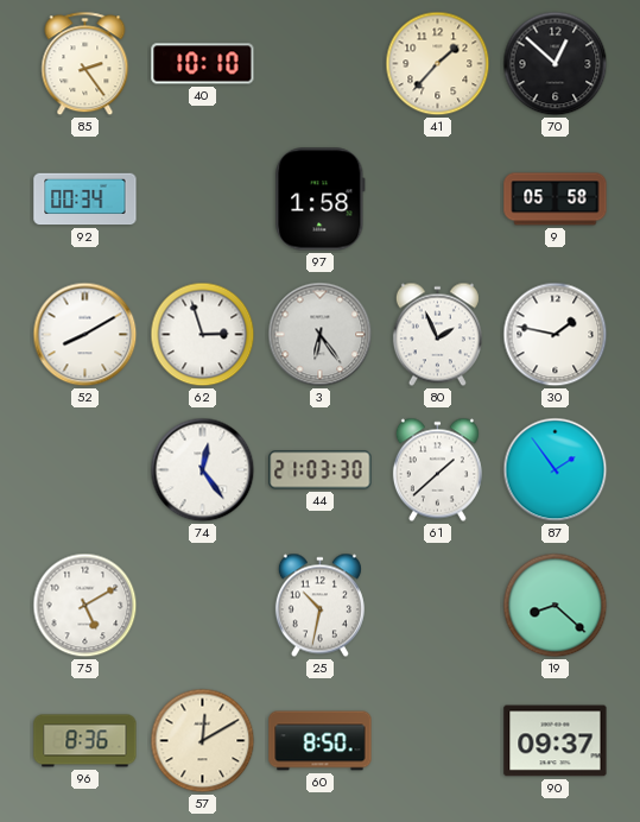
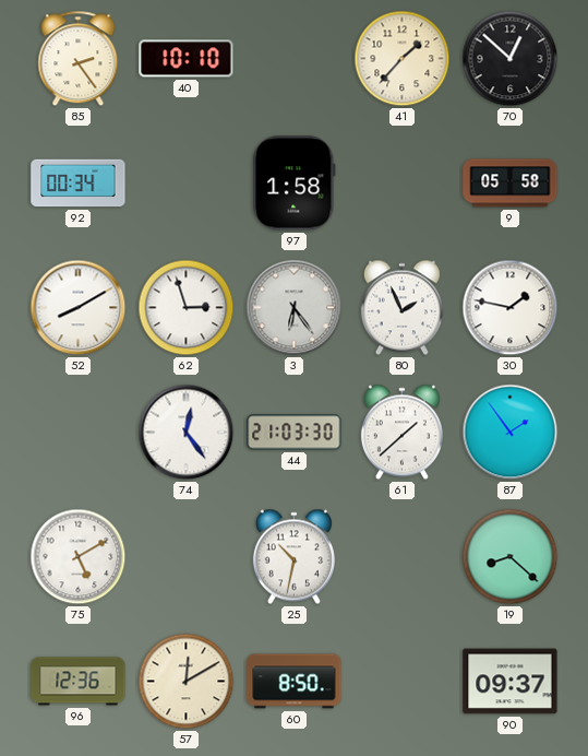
96: 8:36 -> 12:36
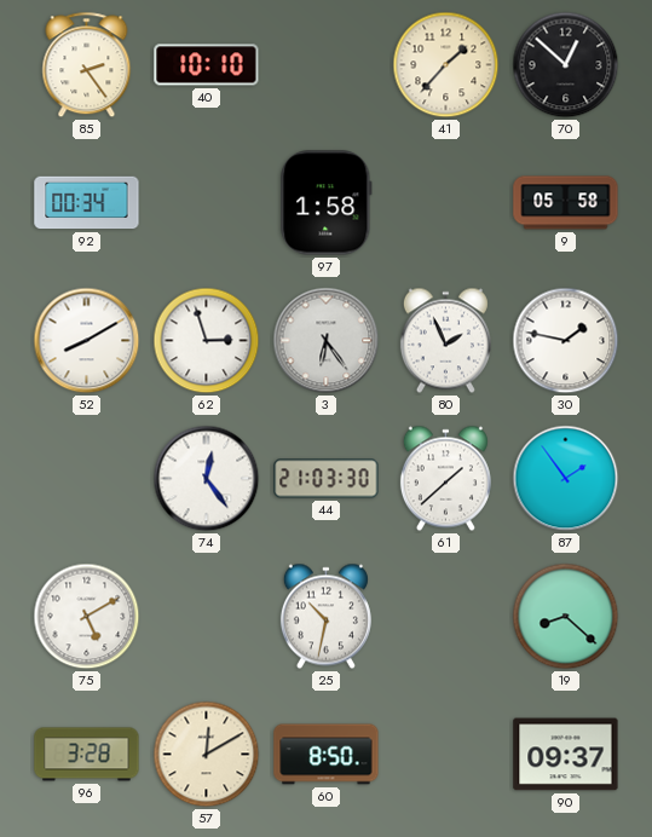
96: 12:36 -> 3:28
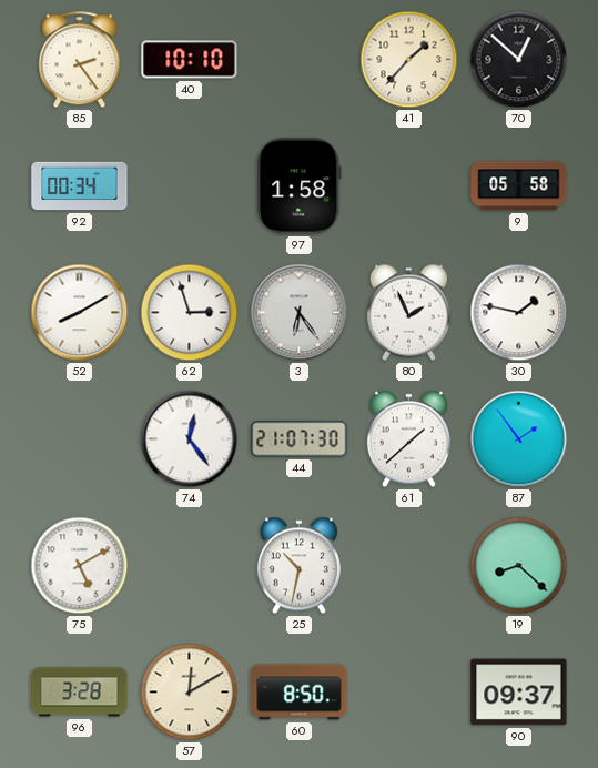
44: 21:03 -> 21:07
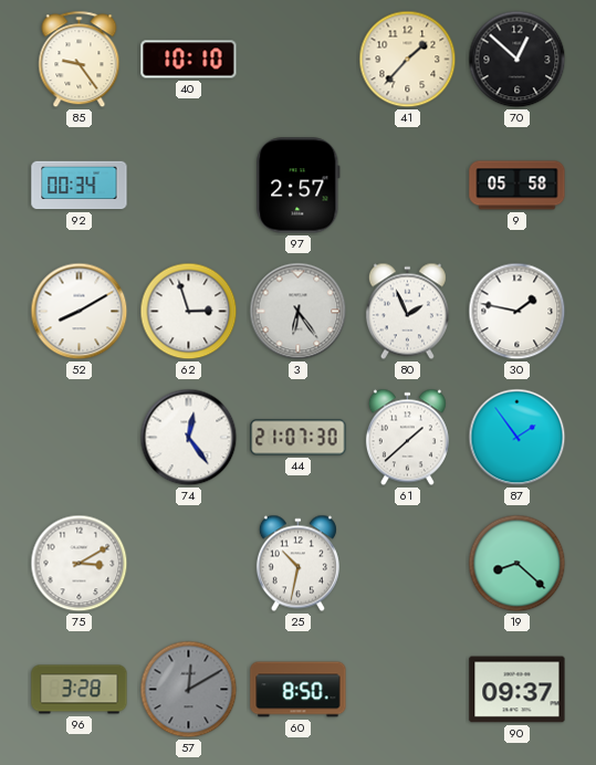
85: 2:24 -> 9:24
97: 1:58 -> 2:57
75: 5:10 -> 3:10
57 dial: cream -> grey
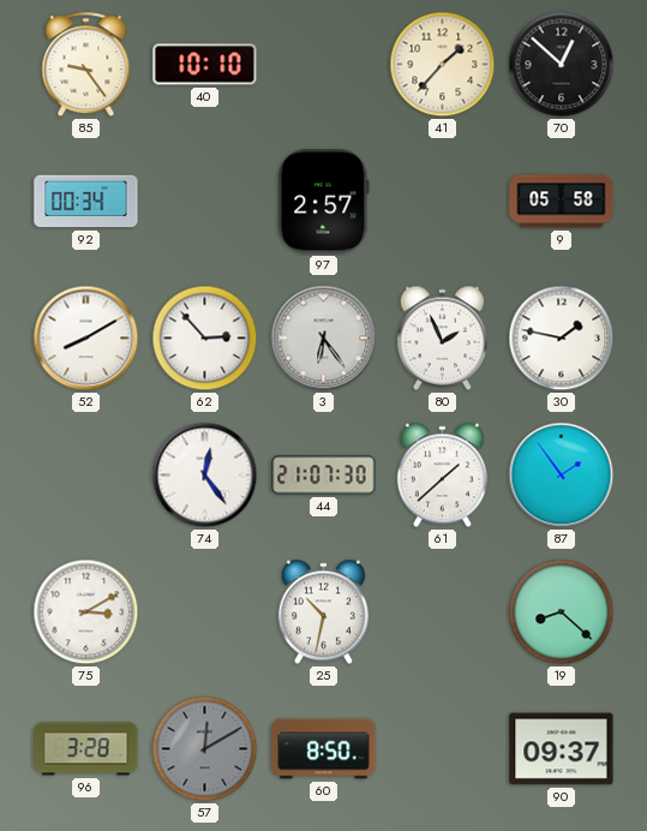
62: 2:57 -> 2:53
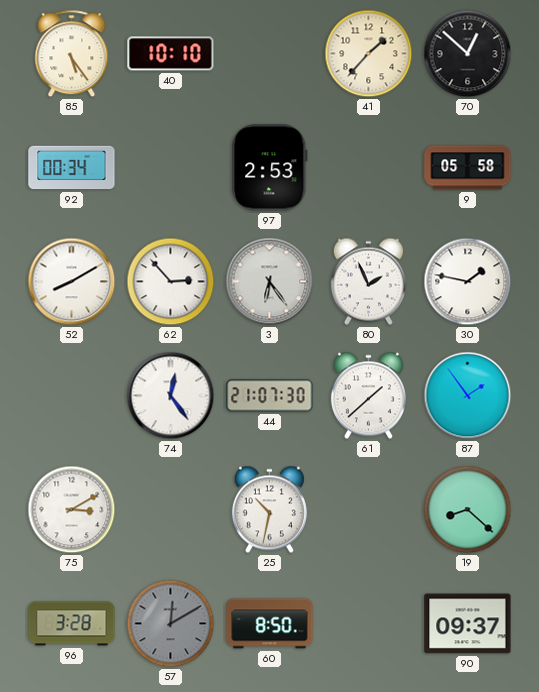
85: 9:24 -> 5:24
97: 2:57 -> 2:53
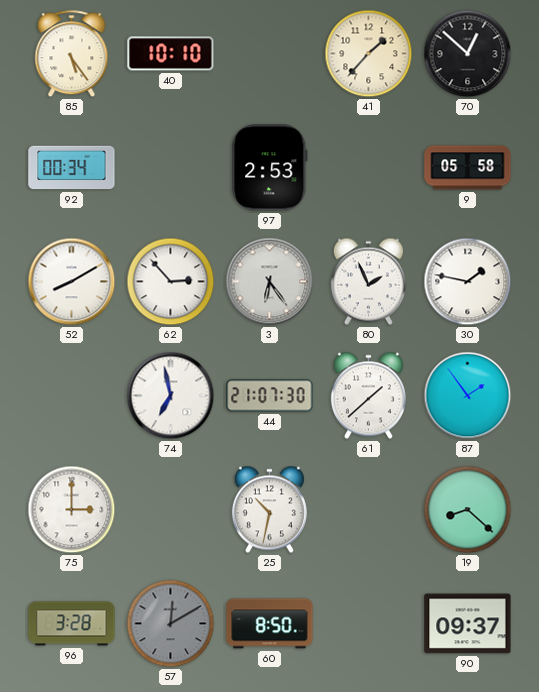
74: 12:24 -> 6:58
75: 3:10 -> 3:00
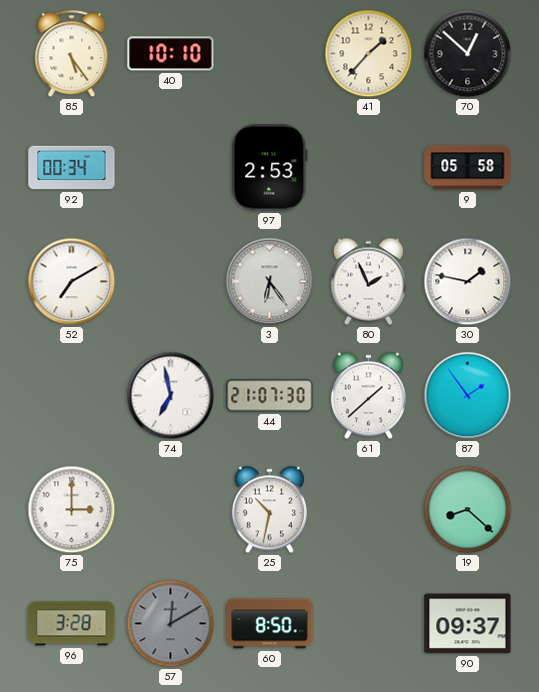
52: 8:10 -> 7:10
62: 2:53 -> none
